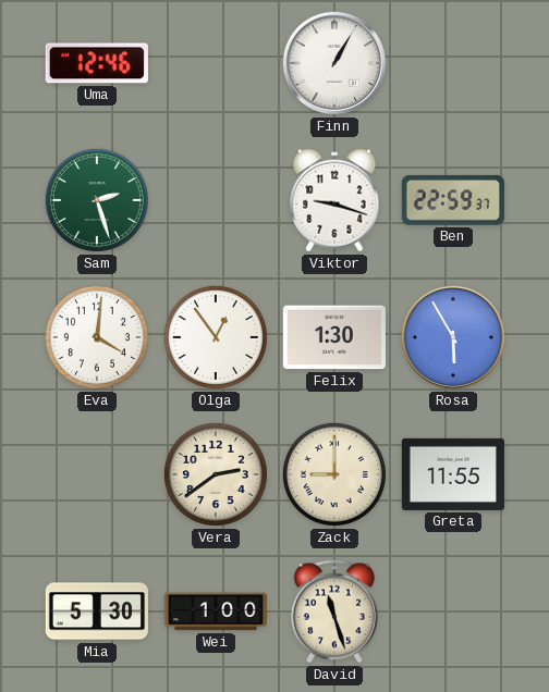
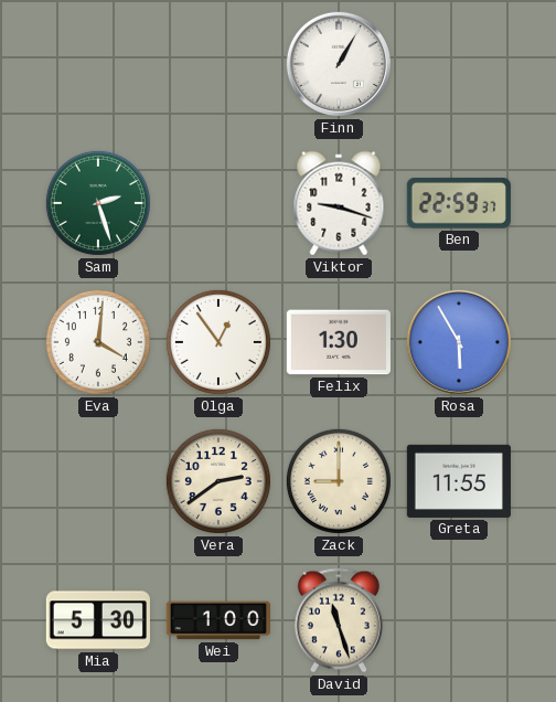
Uma: 12:46 -> none
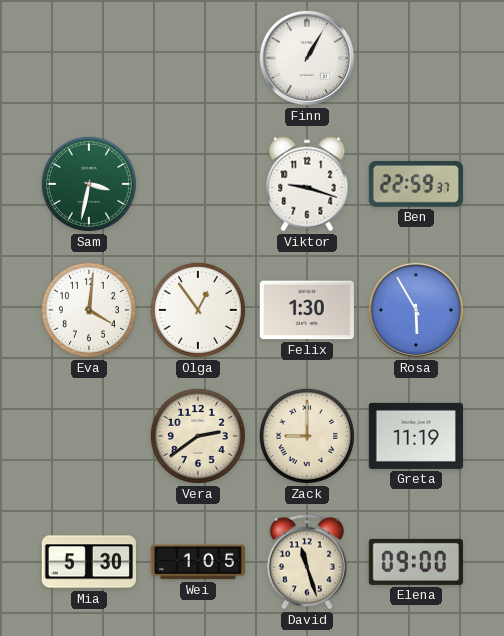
Sam: 2:27 -> 3:32
Greta: 11:55 -> 11:19
Wei: 1:00 -> 1:05
Elena: none -> 09:00
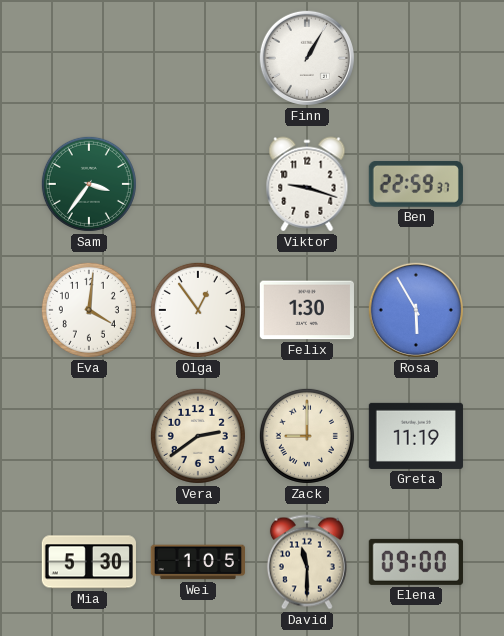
Sam: 3:32 -> 3:36
David: 11:27 -> 11:30
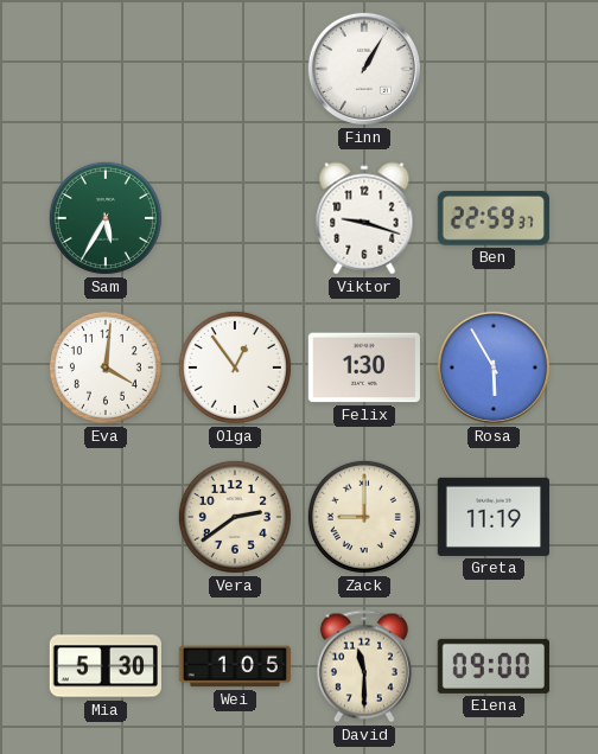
Sam: 3:36 -> 5:35
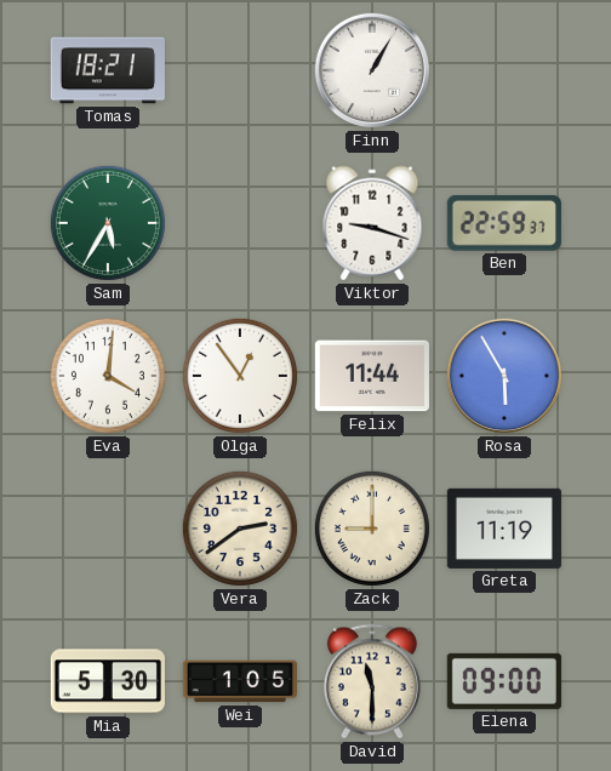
Tomas: none -> 18:21
Felix: 1:30 -> 11:44
